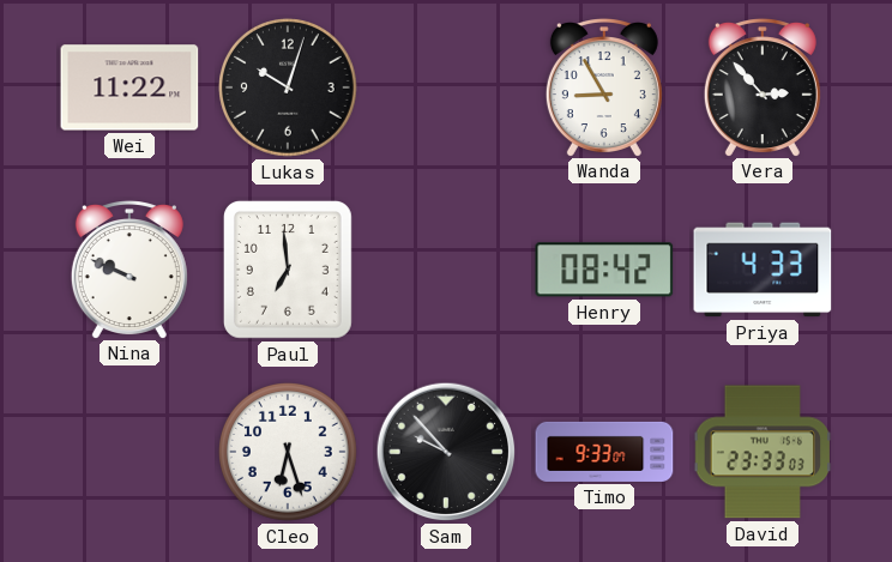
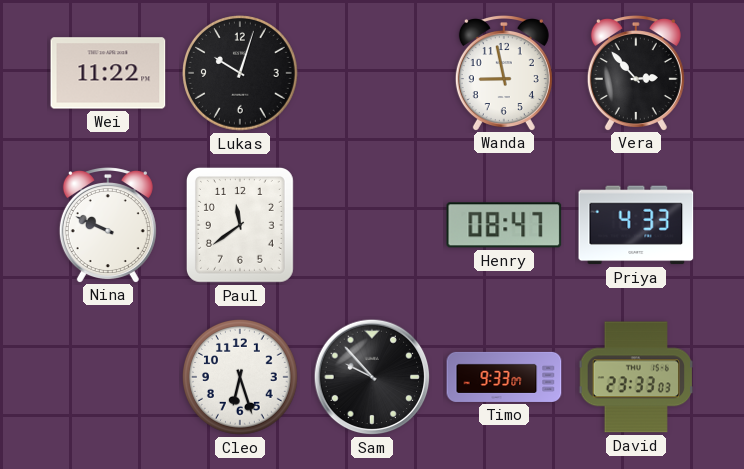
Wanda: 8:55 -> 8:58
Paul: 6:59 -> 11:39
Henry: 08:42 -> 08:47
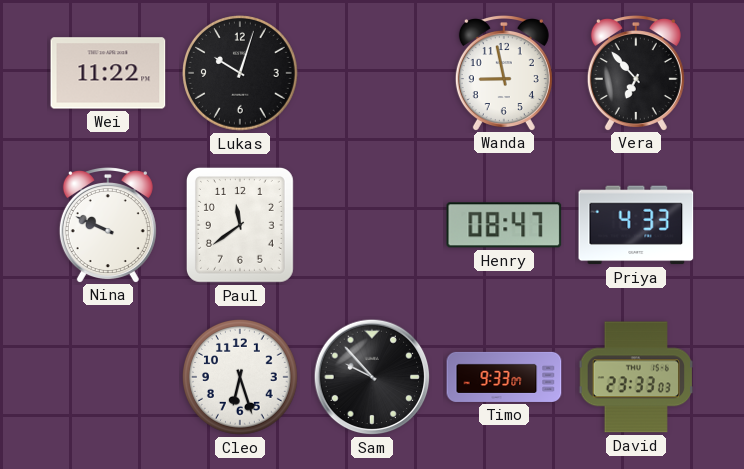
Vera: 2:53 -> 6:53
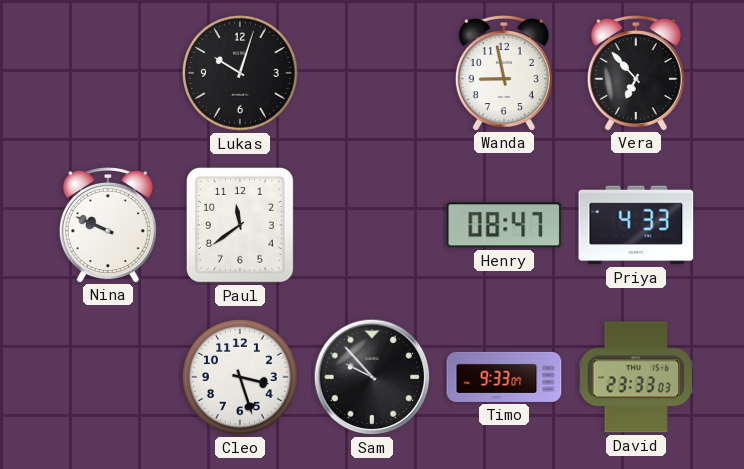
Wei: 11:22 -> none
Cleo: 6:27 -> 3:27
